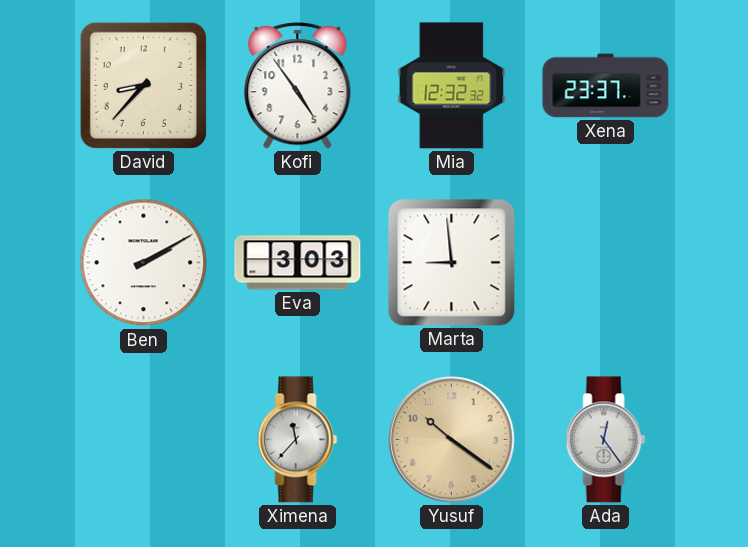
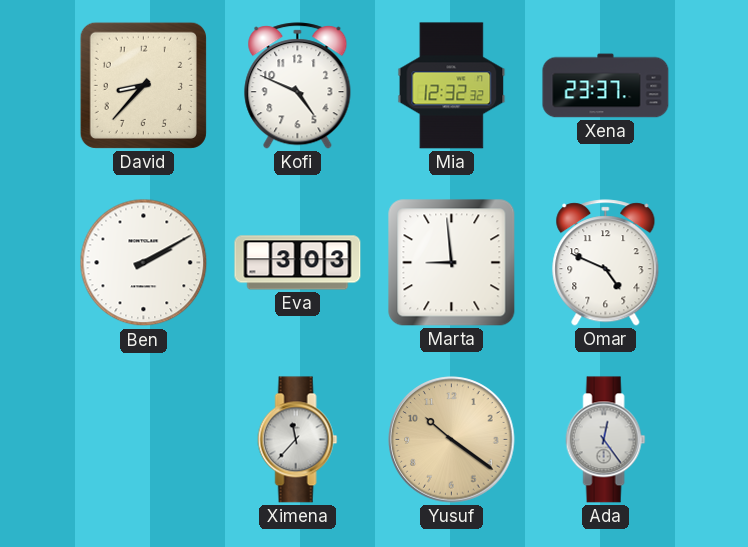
Kofi: 4:54 -> 4:49
Omar: none -> 4:49
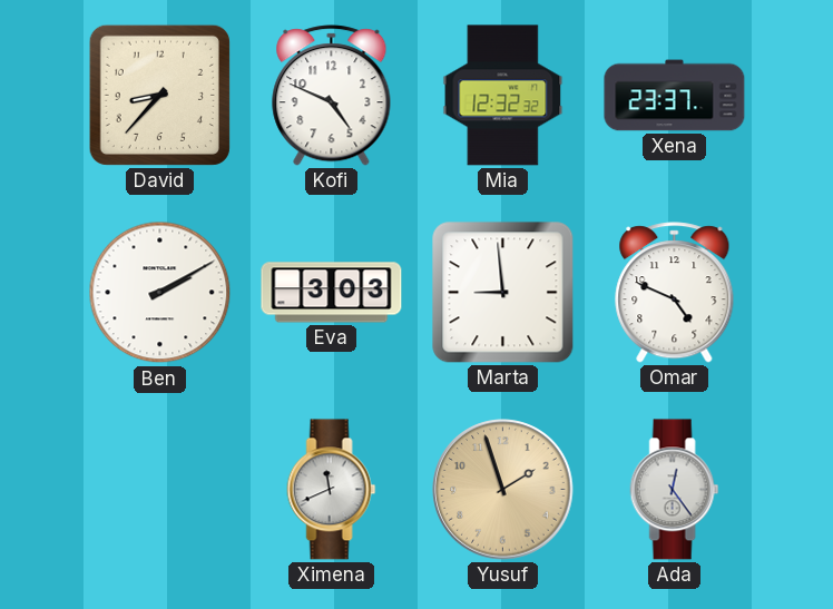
Ximena: 11:37 -> 11:41
Yusuf: 10:21 -> 1:57
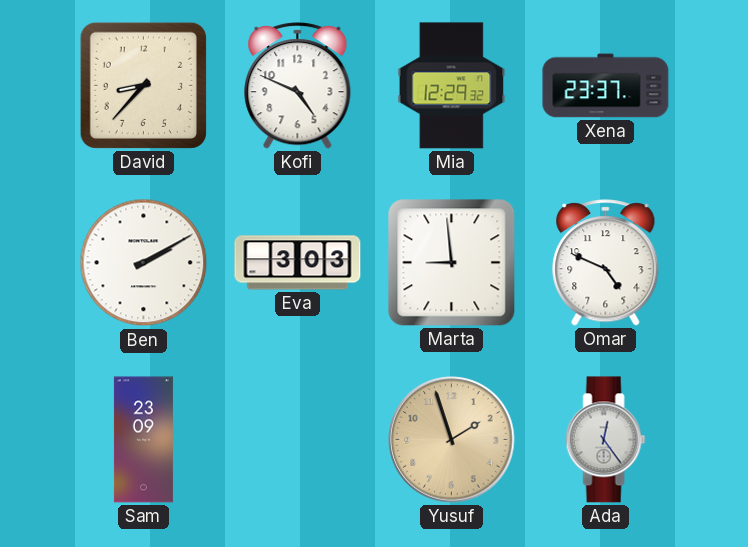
Mia: 12:32 -> 12:29
Sam: none -> 23:09
Ximena: 11:41 -> none
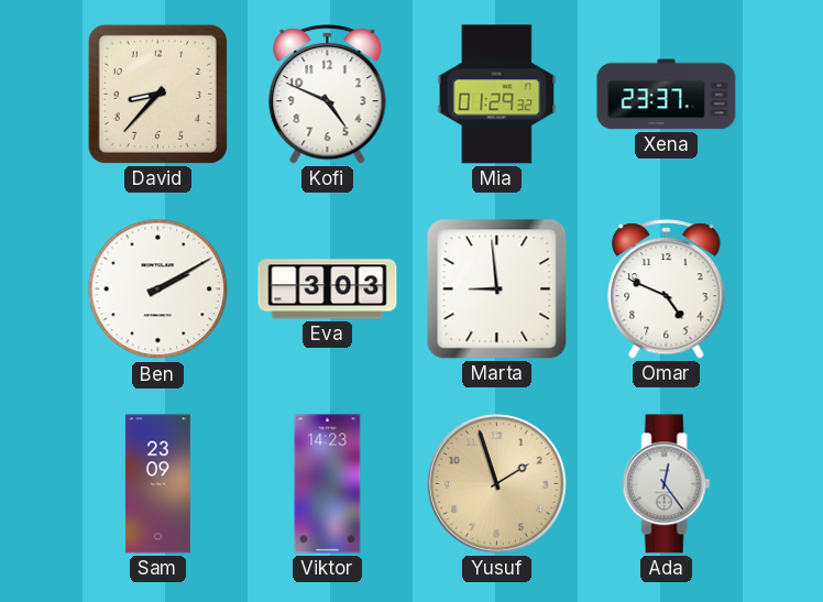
Mia: 12:29 -> 01:29
Viktor: none -> 14:23
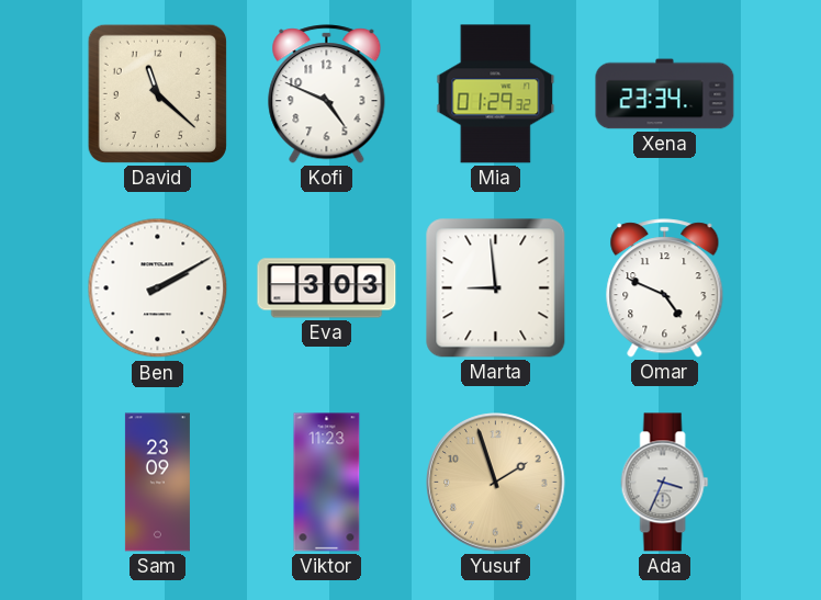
David: 8:37 -> 11:22
Xena: 23:37 -> 23:34
Viktor: 14:23 -> 11:23
Ada: 12:24 -> 3:34
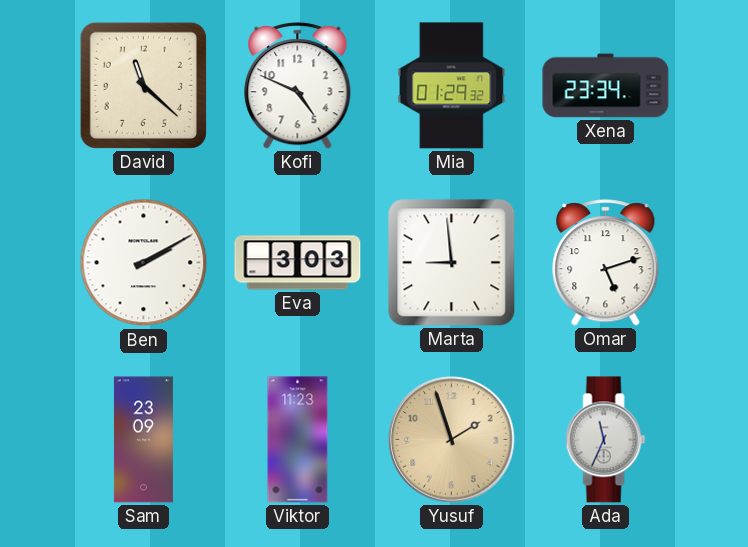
Omar: 4:49 -> 5:12
Ada: 3:34 -> 11:34
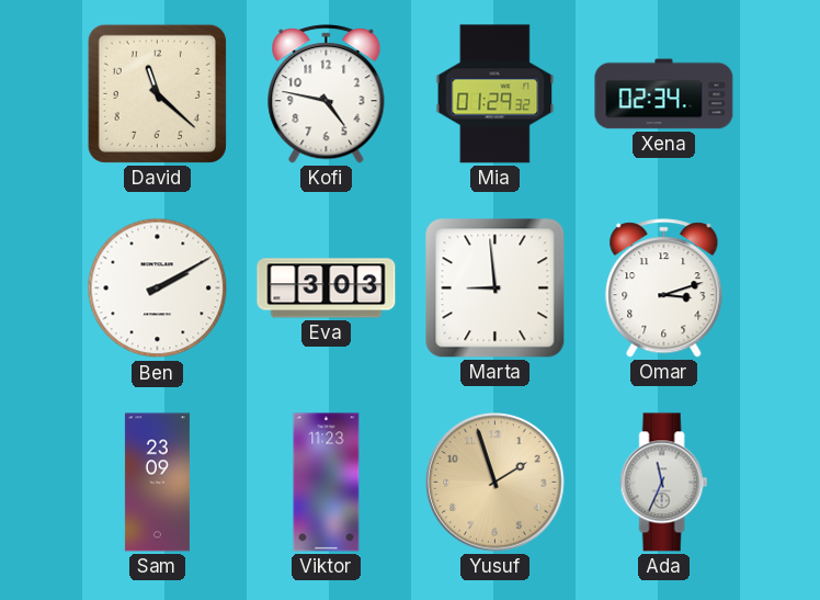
Kofi: 4:49 -> 4:47
Xena: 23:34 -> 02:34
Omar: 5:12 -> 3:12
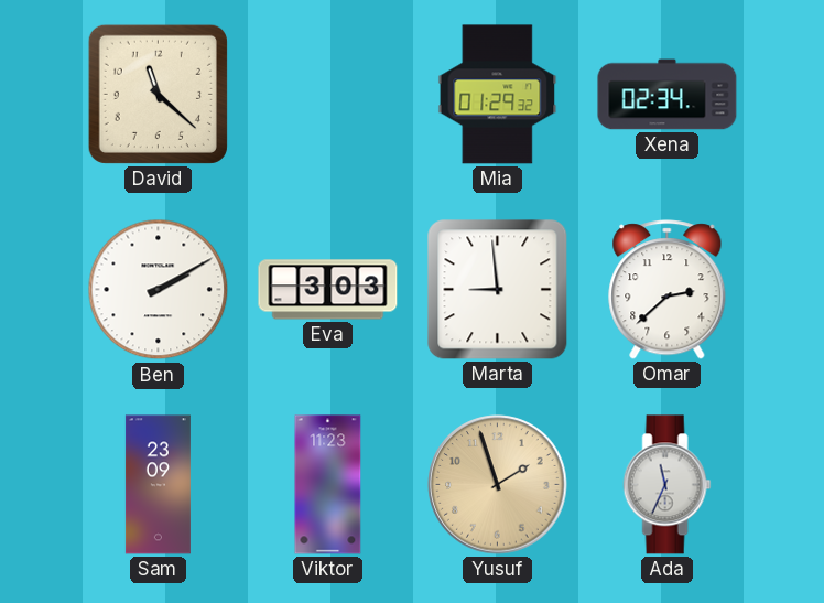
Kofi: 4:47 -> none
Omar: 3:12 -> 2:38
